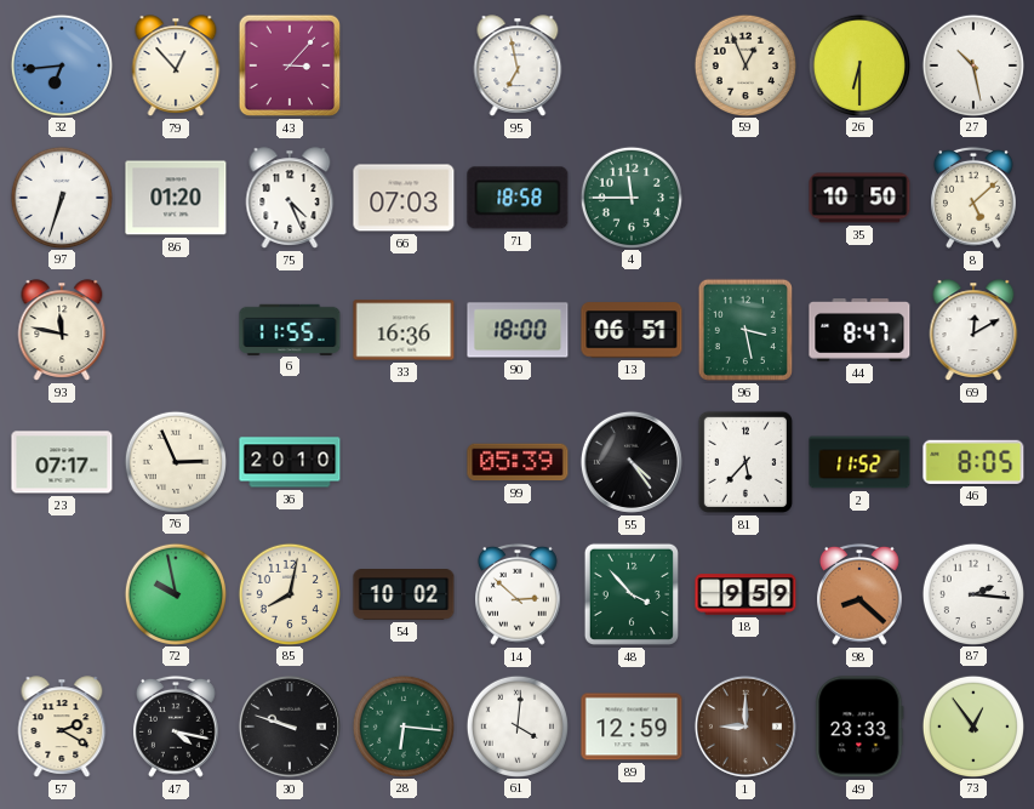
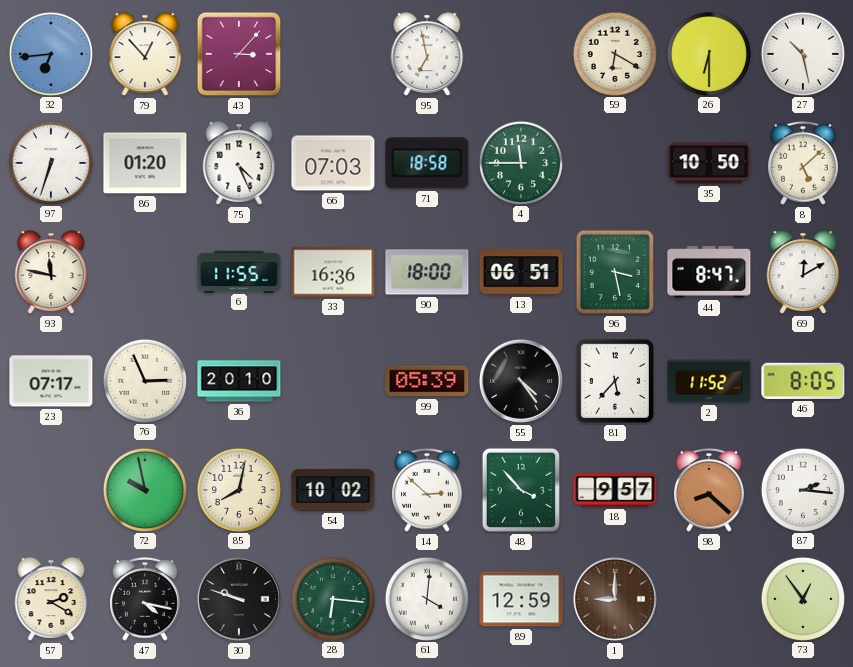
59: 12:56 -> 6:20
18: 9:59 -> 9:57
49: 23:33 -> none
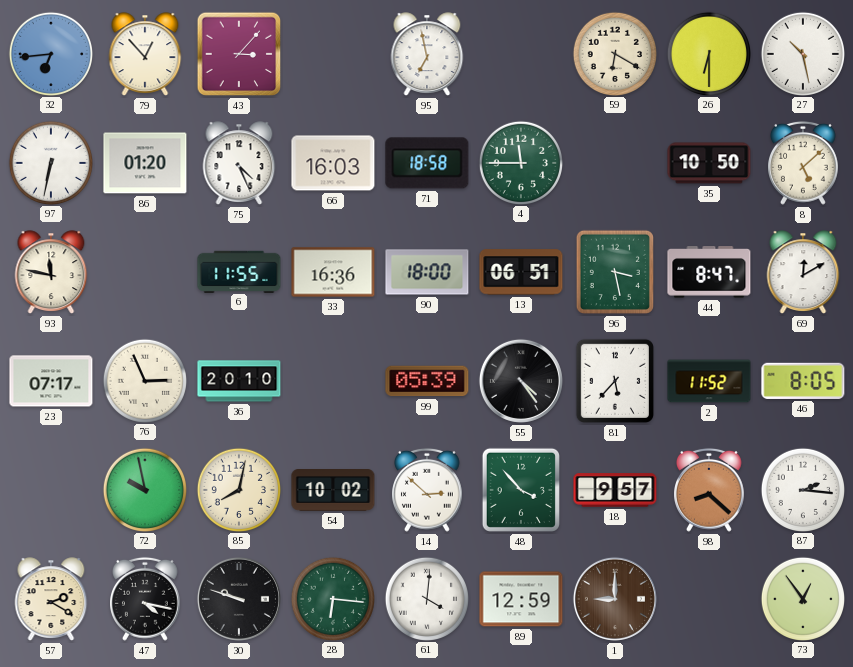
97: 6:33 -> 6:32
66: 07:03 -> 16:03
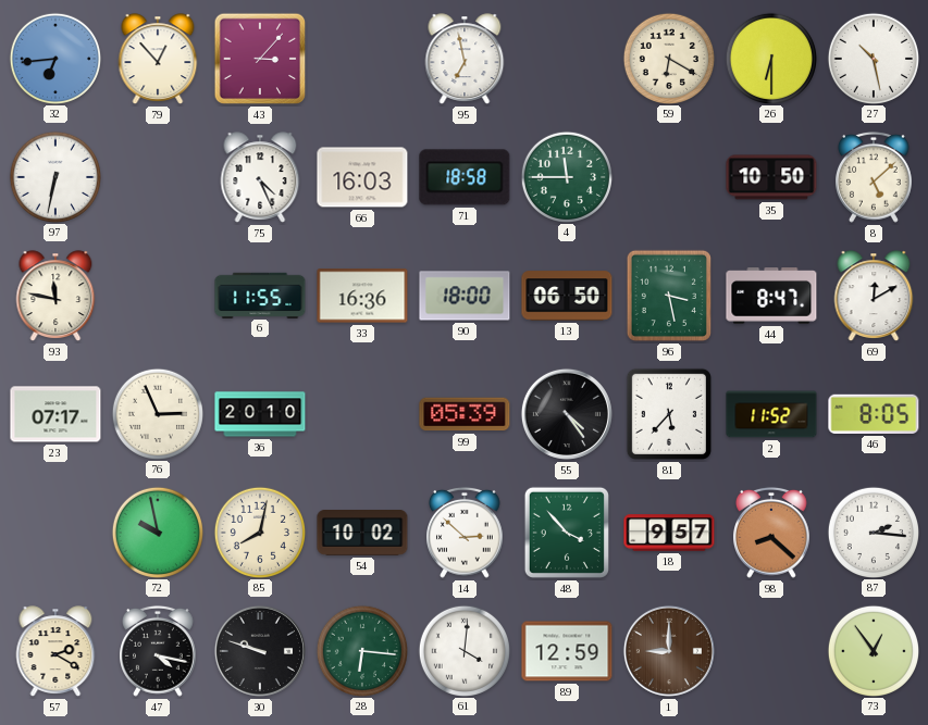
86: 01:20 -> none
13: 06:51 -> 06:50
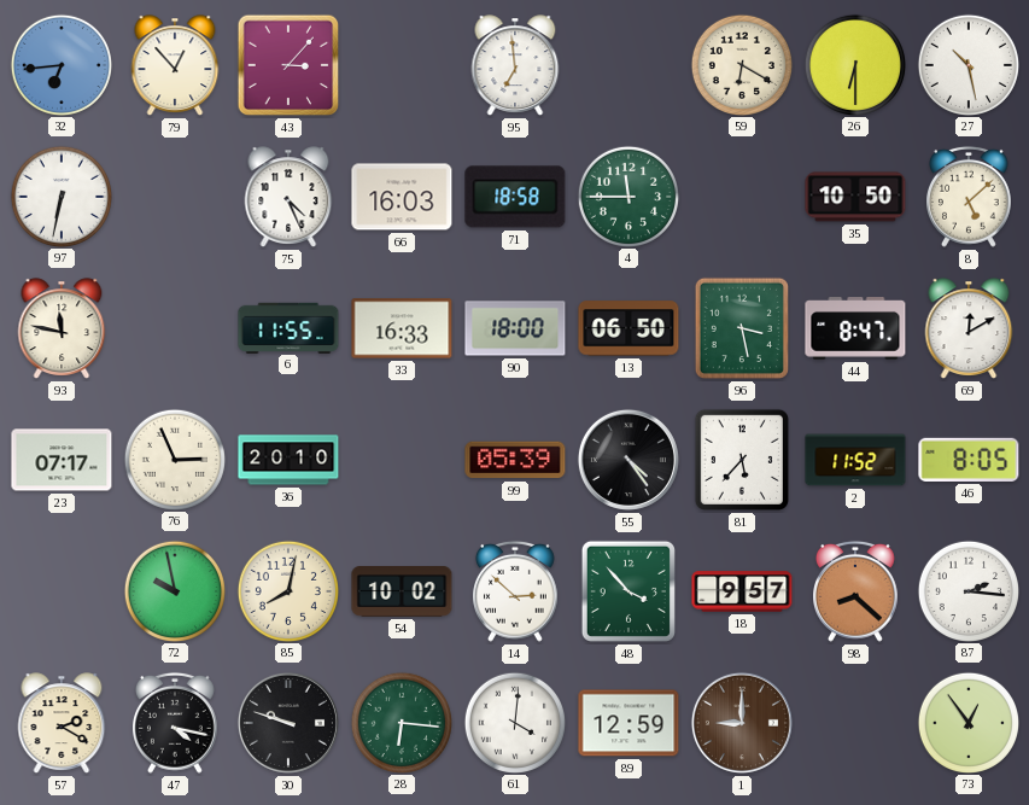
95: 6:58 -> 6:59
33: 16:36 -> 16:33
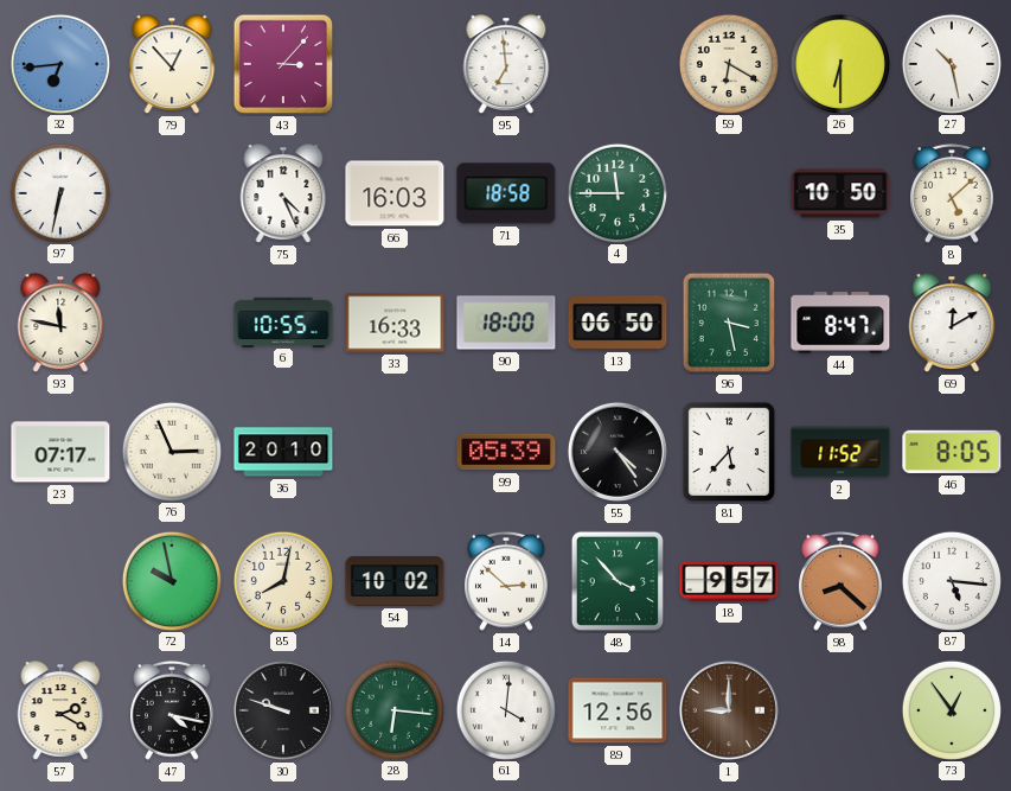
6: 11:55 -> 10:55
87: 2:16 -> 5:16
89: 12:59 -> 12:56
